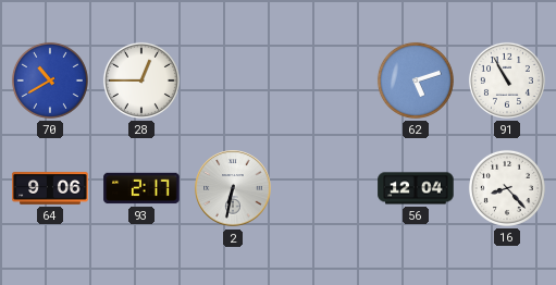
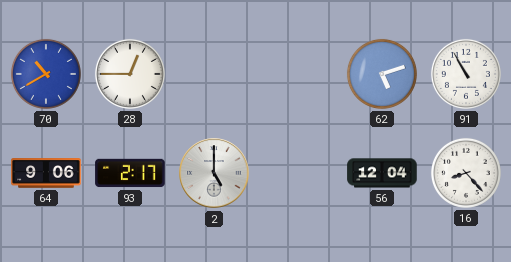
2: 6:32 -> 5:00
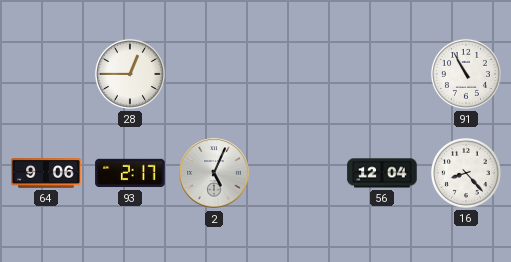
70: 10:40 -> none
62: 5:12 -> none
2: 5:00 -> 5:04
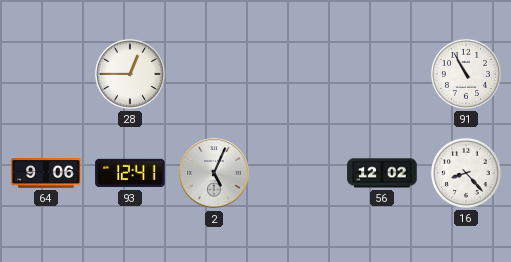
93: 2:17 -> 12:41
56: 12:04 -> 12:02
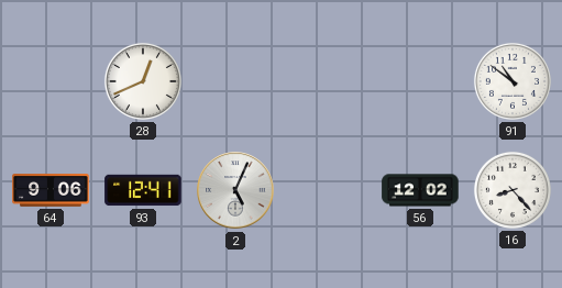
28: 12:45 -> 12:41
91: 10:55 -> 10:51
